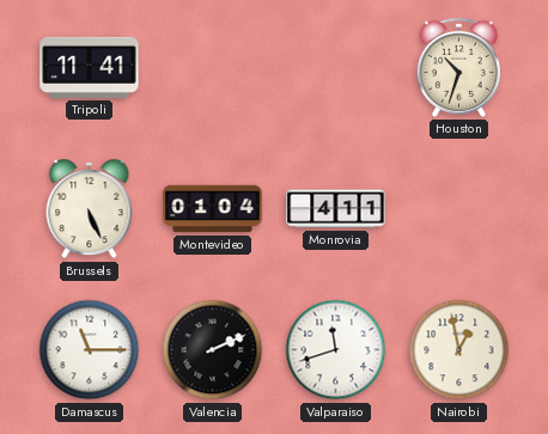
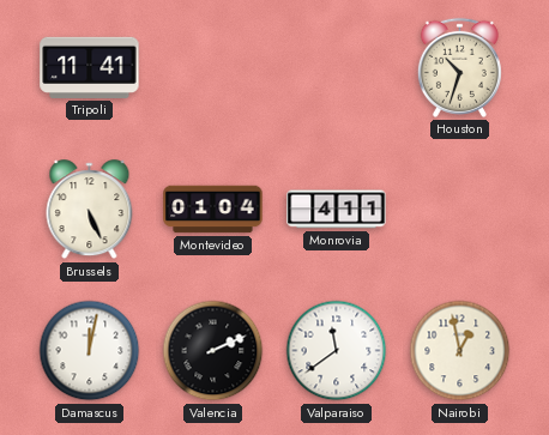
Damascus: 11:15 -> 12:02
Valparaiso: 11:42 -> 11:39
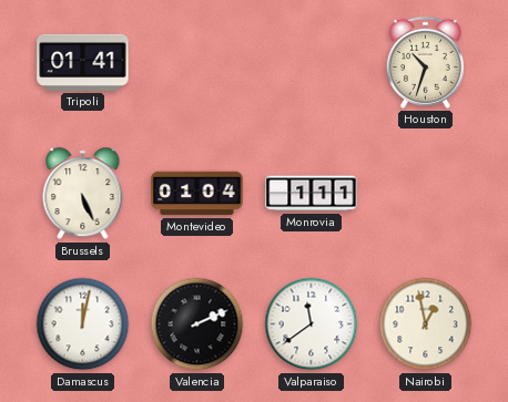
Tripoli: 11:41 -> 01:41
Monrovia: 4:11 -> 1:11
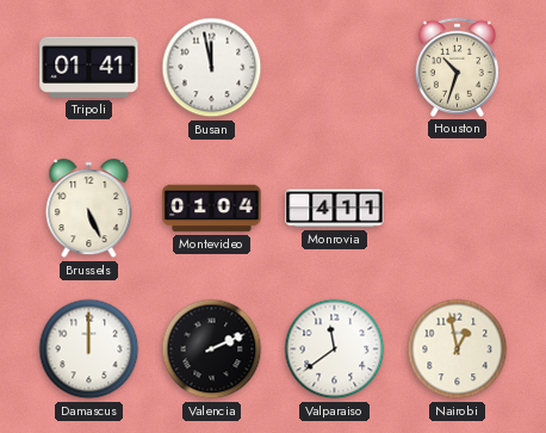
Busan: none -> 11:58
Monrovia: 1:11 -> 4:11
Damascus: 12:02 -> 12:00
